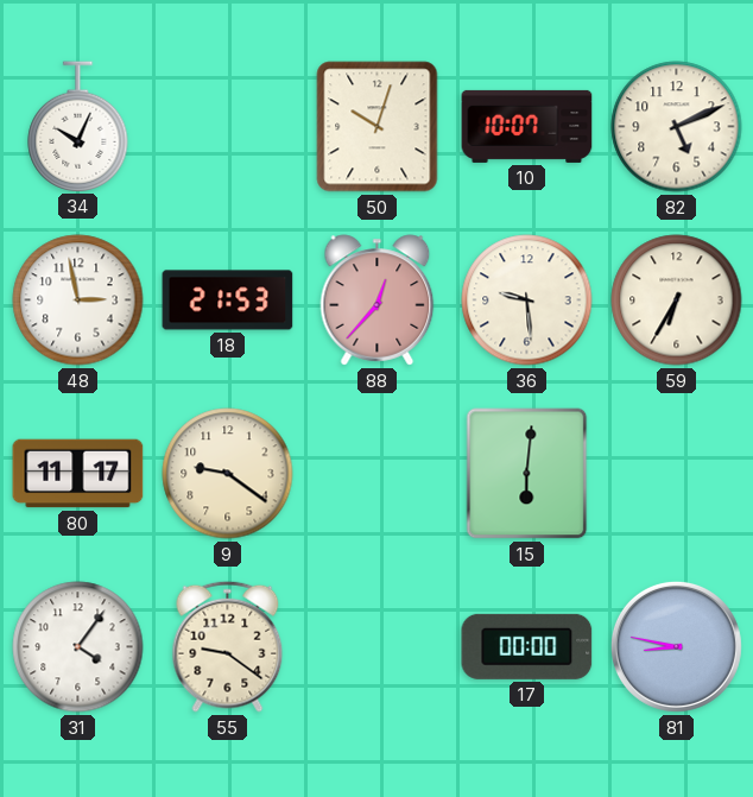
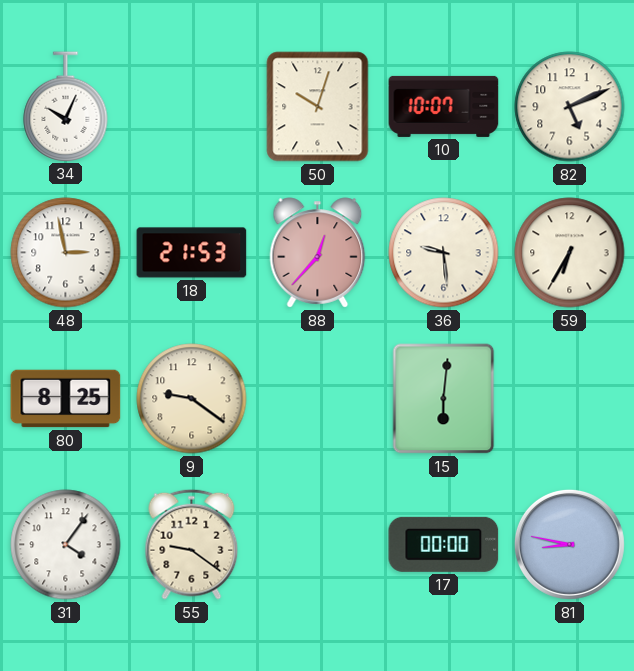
80: 11:17 -> 8:25
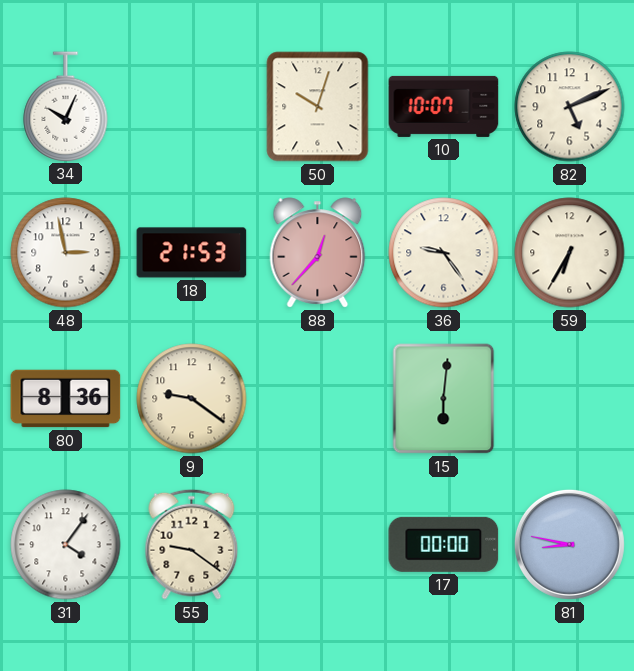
36: 9:29 -> 9:24
80: 8:25 -> 8:36
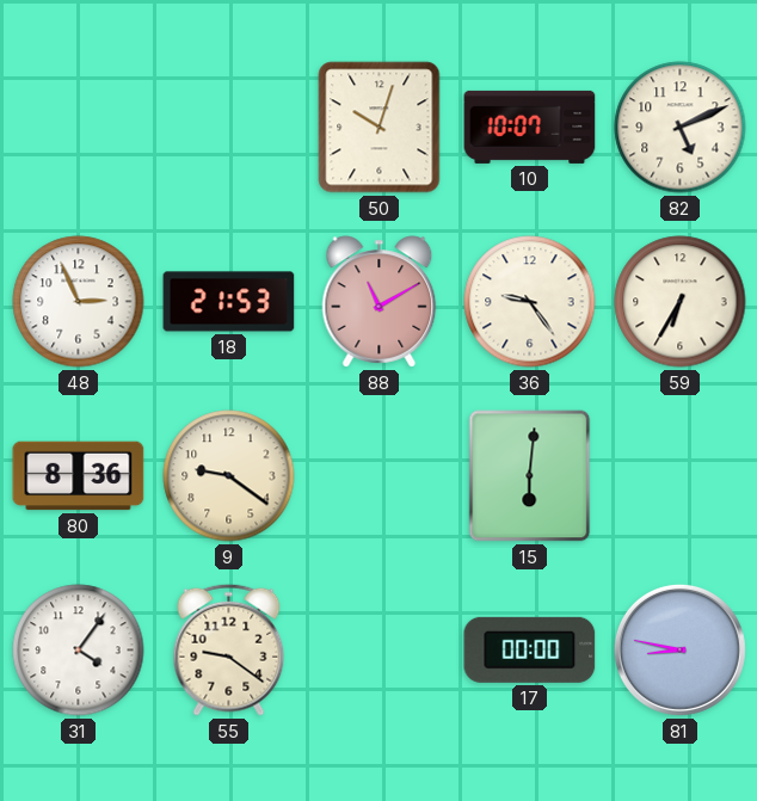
34: 10:04 -> none
48: 2:58 -> 2:56
88: 12:37 -> 11:10
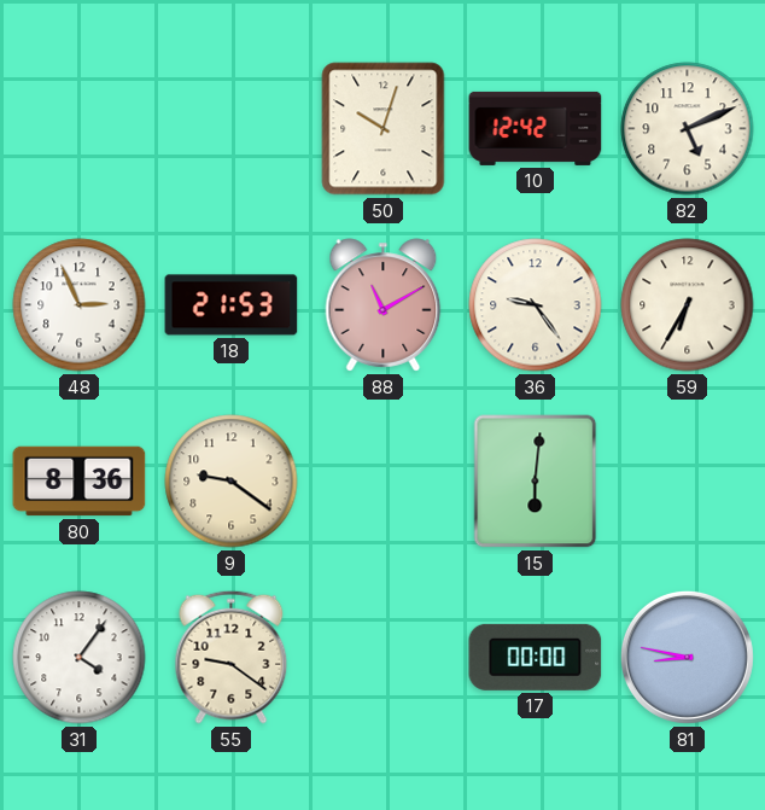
10: 10:07 -> 12:42
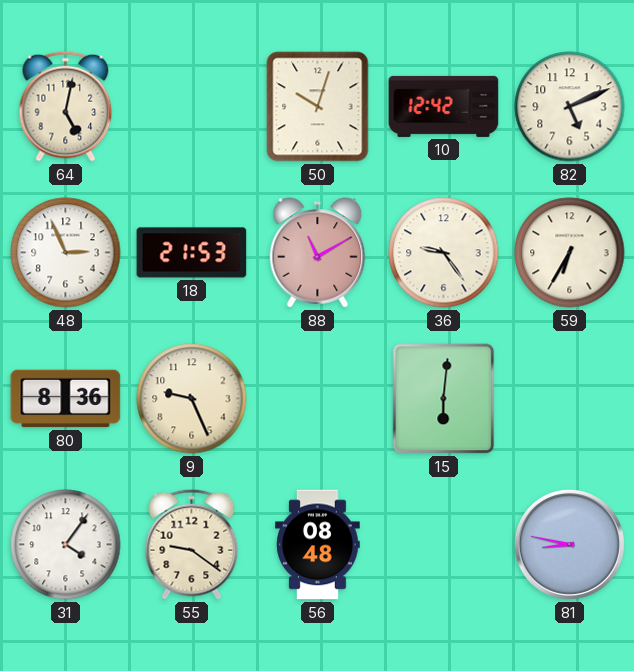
64: none -> 5:02
9: 9:21 -> 9:26
56: none -> 08:48
17: 00:00 -> none
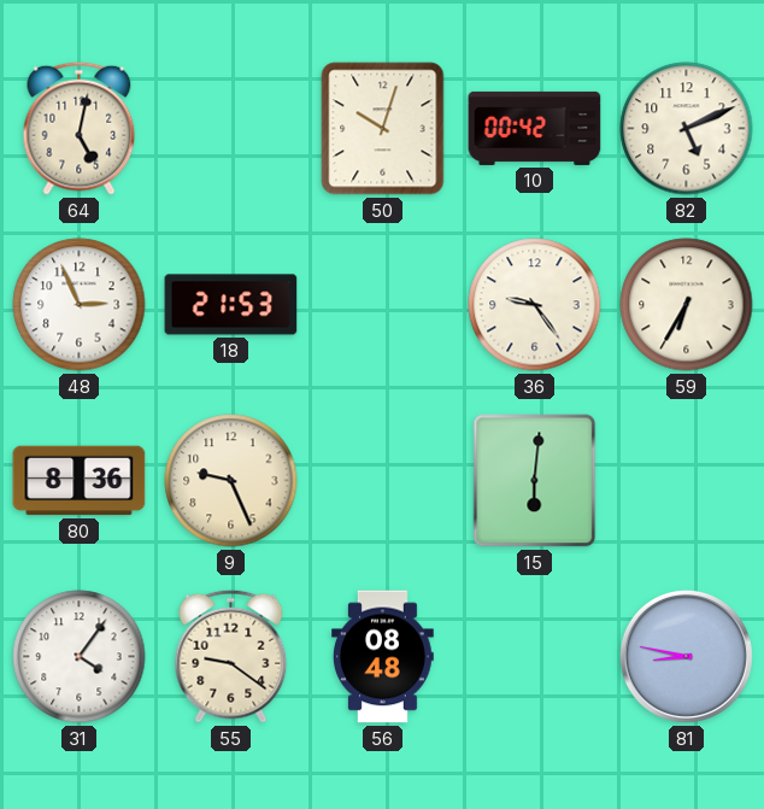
10: 12:42 -> 00:42
88: 11:10 -> none
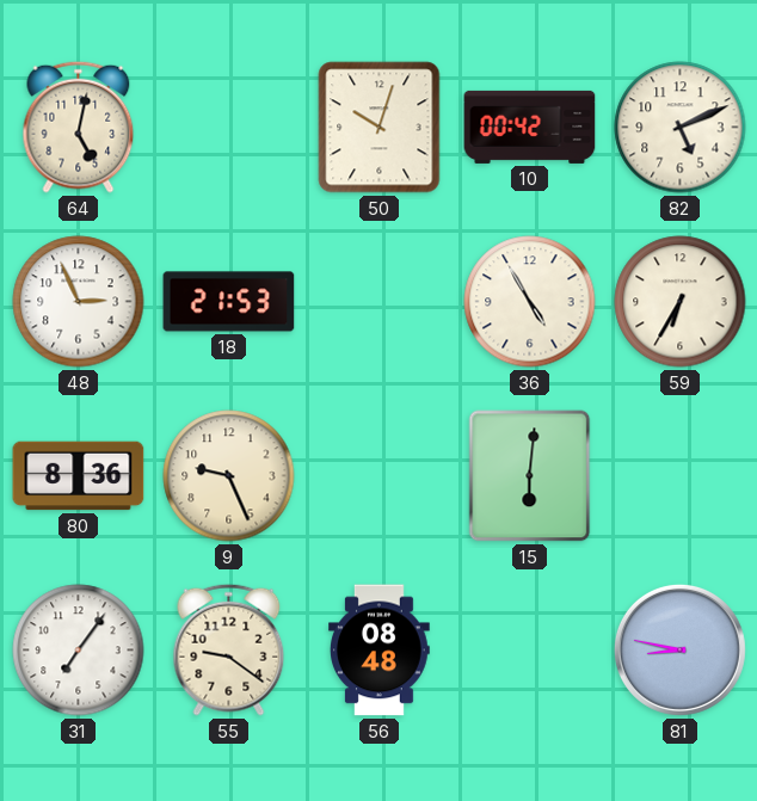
36: 9:24 -> 4:55
31: 4:06 -> 7:06
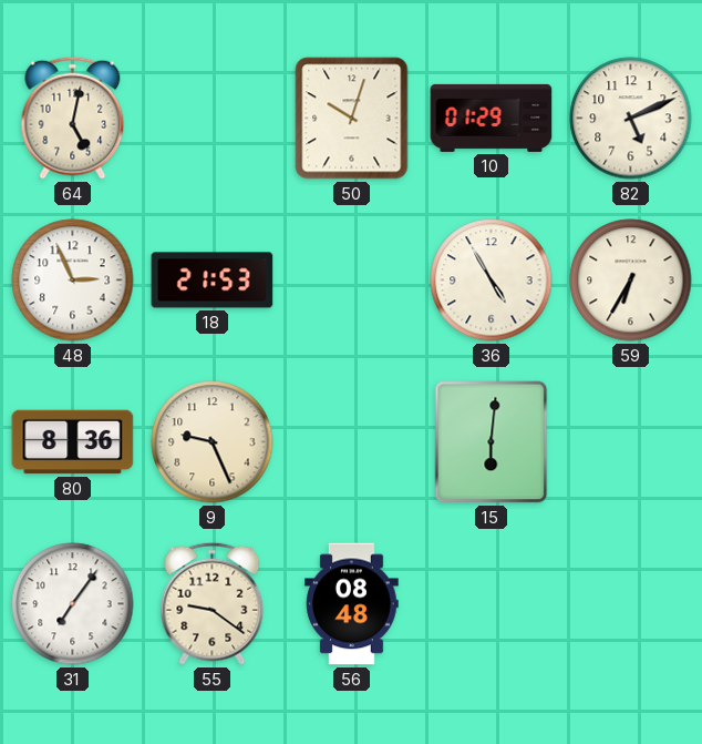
10: 00:42 -> 01:29
81: 8:47 -> none
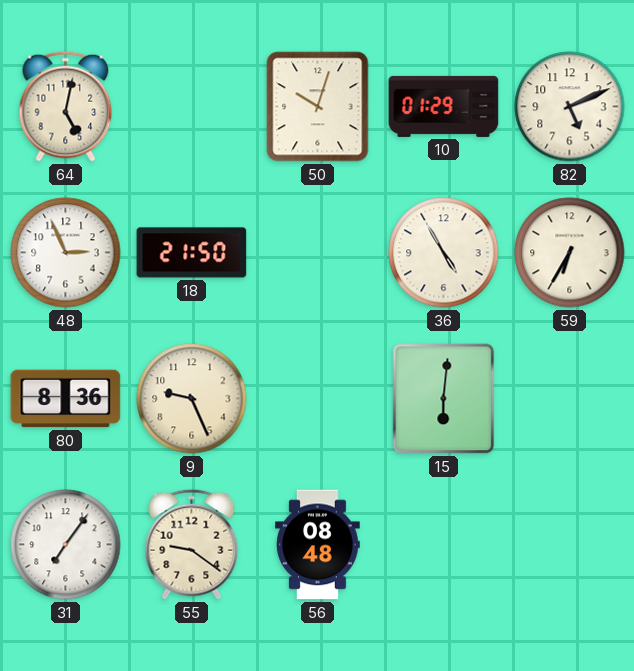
18: 21:53 -> 21:50
